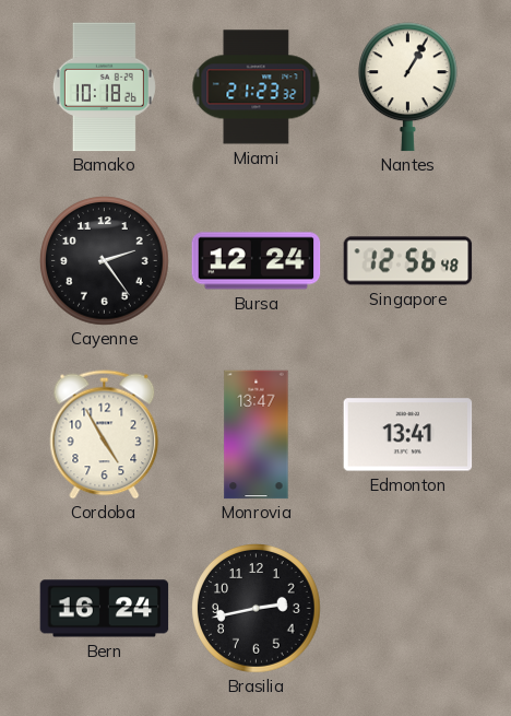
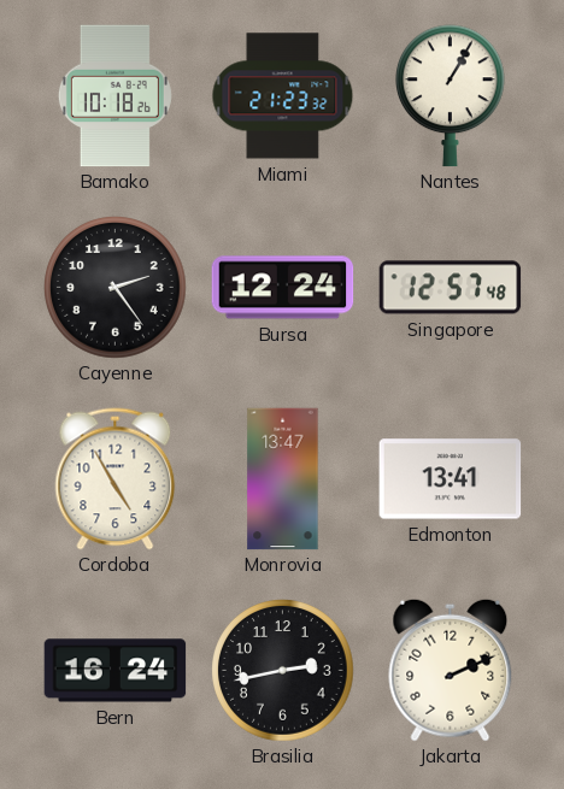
Singapore: 12:56 -> 12:57
Jakarta: none -> 2:11
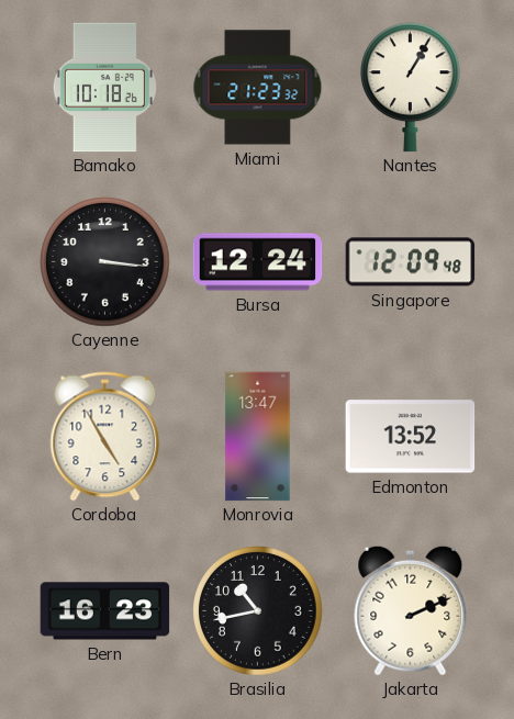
Cayenne: 2:24 -> 3:16
Singapore: 12:57 -> 12:09
Edmonton: 13:41 -> 13:52
Bern: 16:24 -> 16:23
Brasilia: 2:43 -> 10:43
